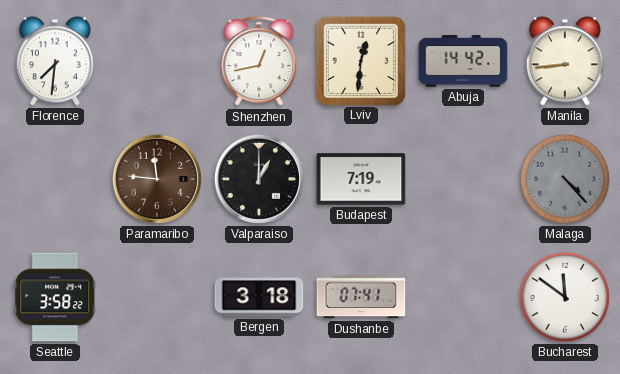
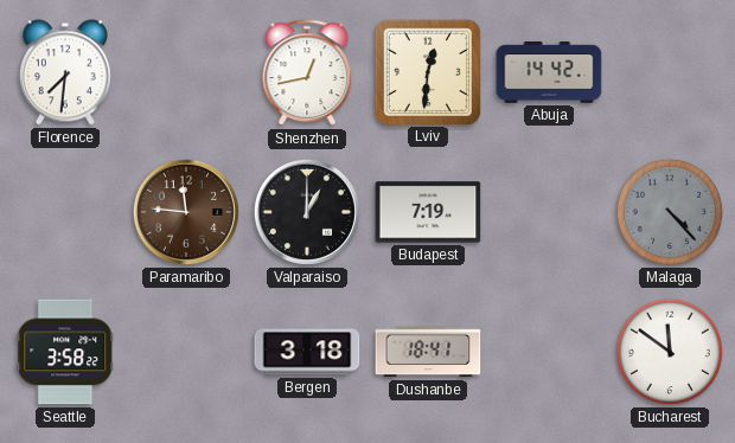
Manila: 8:44 -> none
Dushanbe: 07:41 -> 18:41
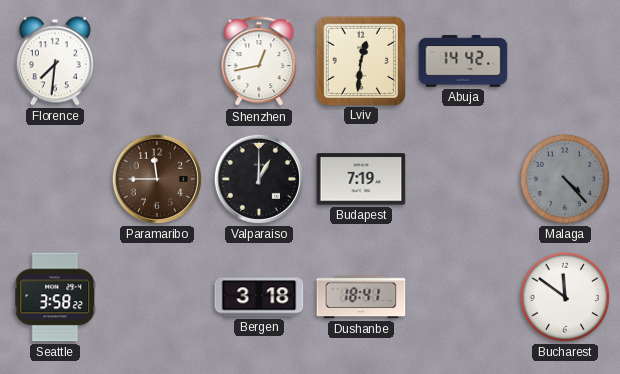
Paramaribo: 11:46 -> 11:45
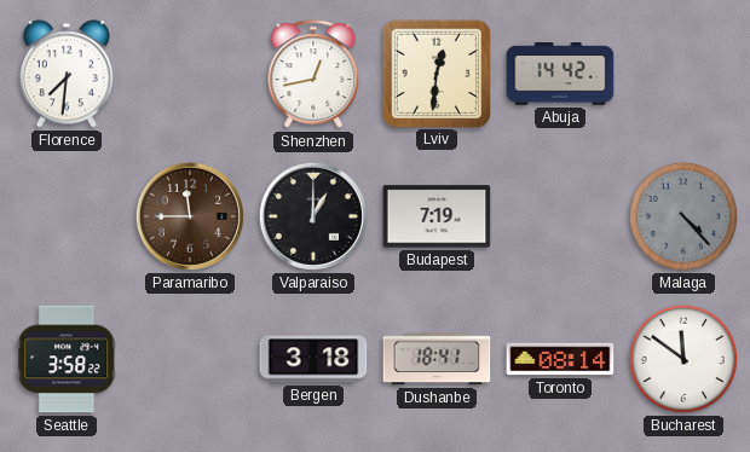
Toronto: none -> 08:14
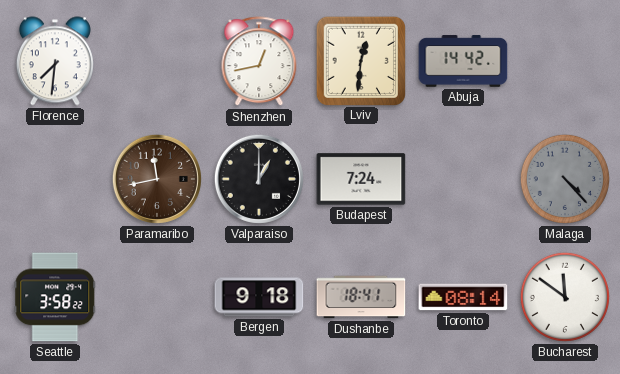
Paramaribo: 11:45 -> 11:43
Budapest: 7:19 -> 7:24
Bergen: 3:18 -> 9:18
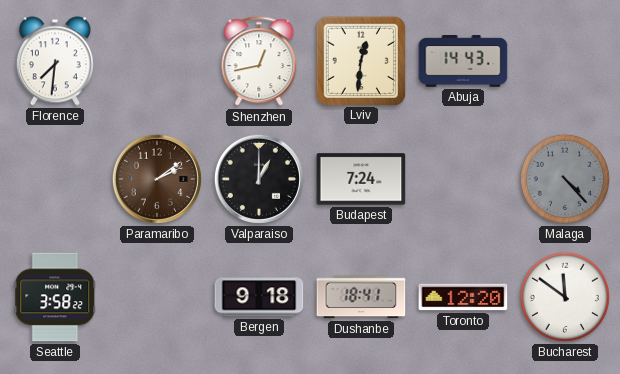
Abuja: 14:42 -> 14:43
Paramaribo: 11:43 -> 2:09
Toronto: 08:14 -> 12:20
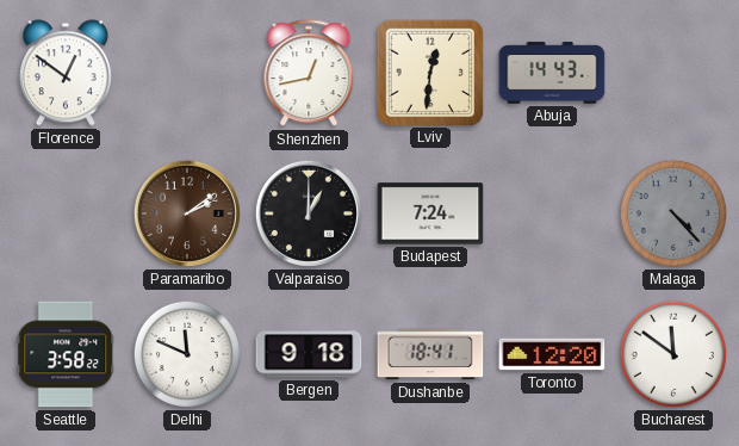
Florence: 7:31 -> 12:51
Delhi: none -> 11:49
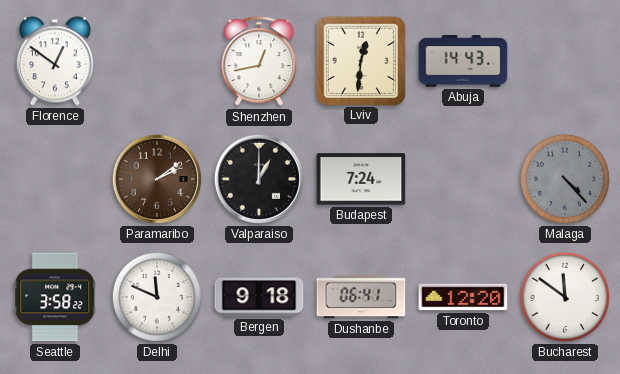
Dushanbe: 18:41 -> 06:41
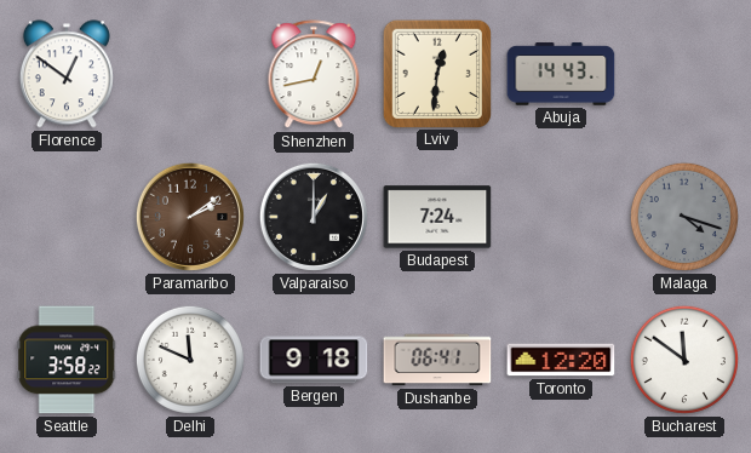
Malaga: 4:23 -> 4:18
